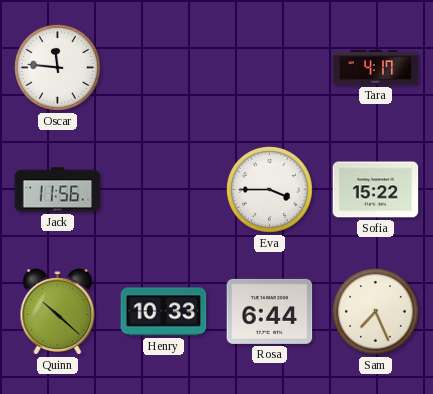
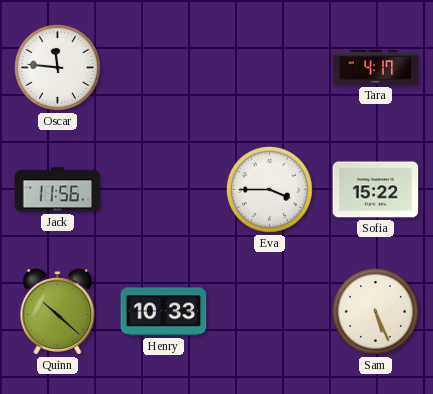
Rosa: 6:44 -> none
Sam: 7:26 -> 5:26
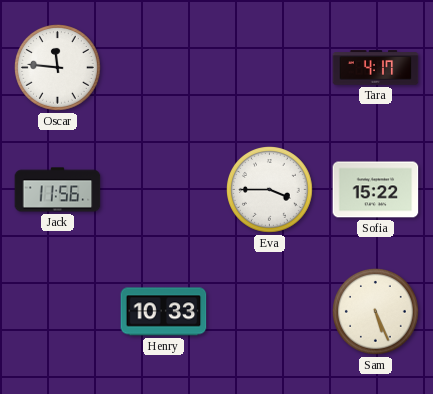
Quinn: 10:22 -> none
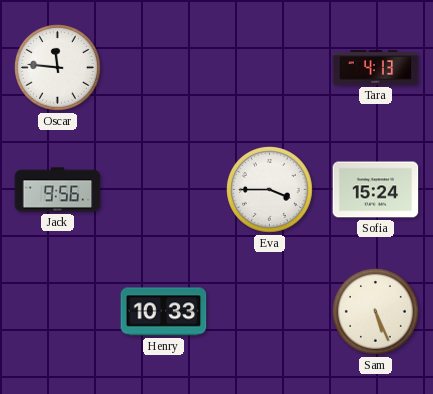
Tara: 4:17 -> 4:13
Jack: 11:56 -> 9:56
Sofia: 15:22 -> 15:24
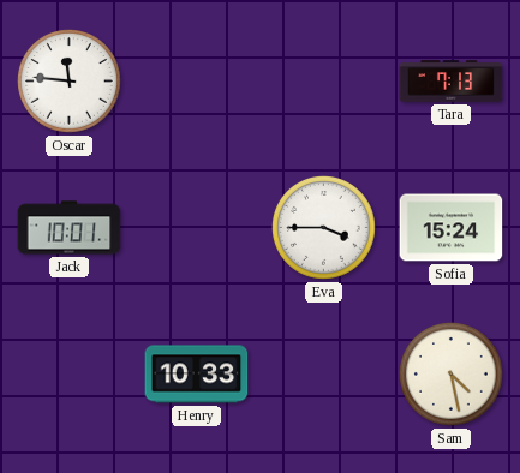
Tara: 4:13 -> 7:13
Jack: 9:56 -> 10:01
Sam: 5:26 -> 4:28
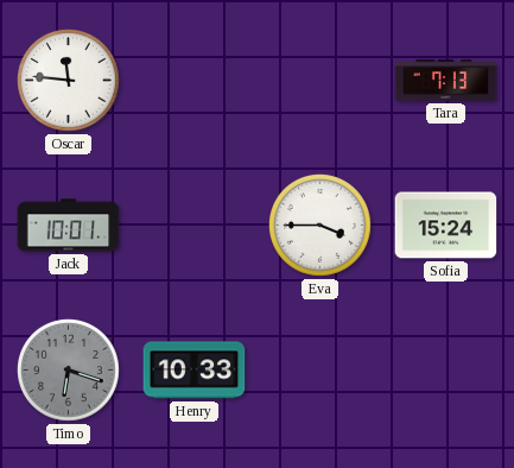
Timo: none -> 6:18
Sam: 4:28 -> none
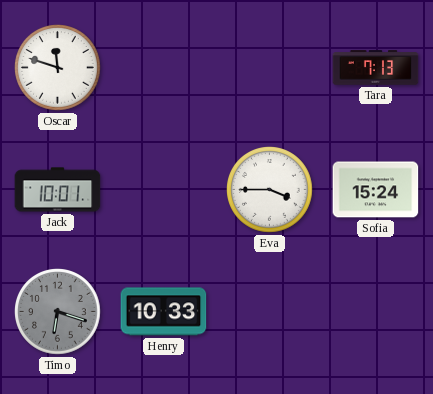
Oscar: 11:46 -> 11:48
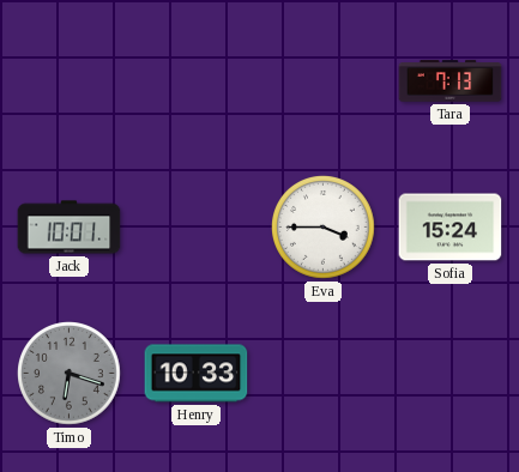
Oscar: 11:48 -> none
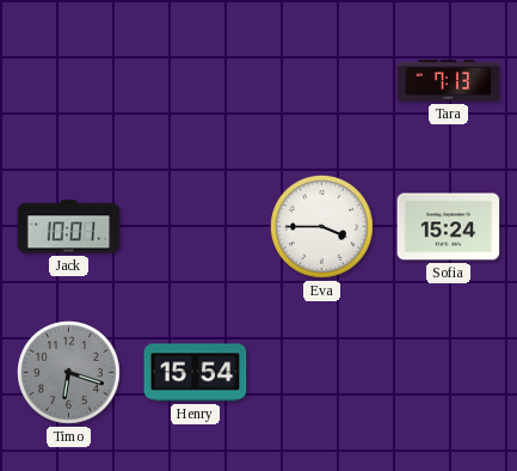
Henry: 10:33 -> 15:54
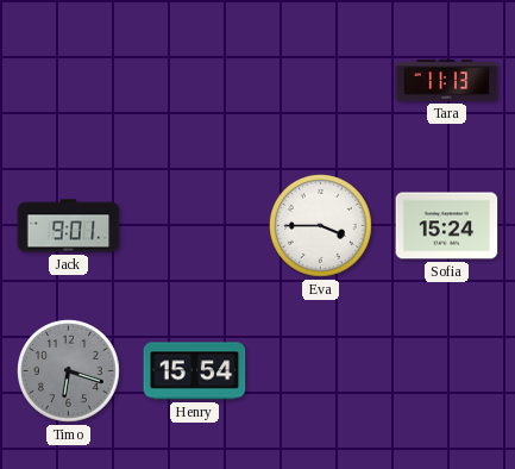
Tara: 7:13 -> 11:13
Jack: 10:01 -> 9:01
